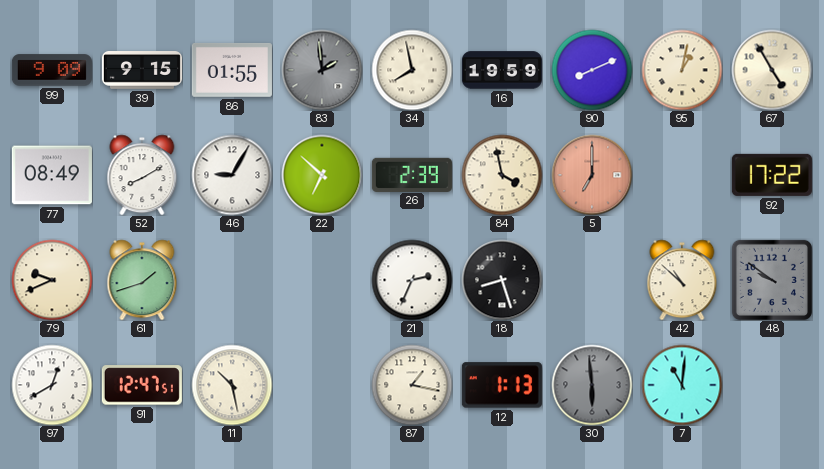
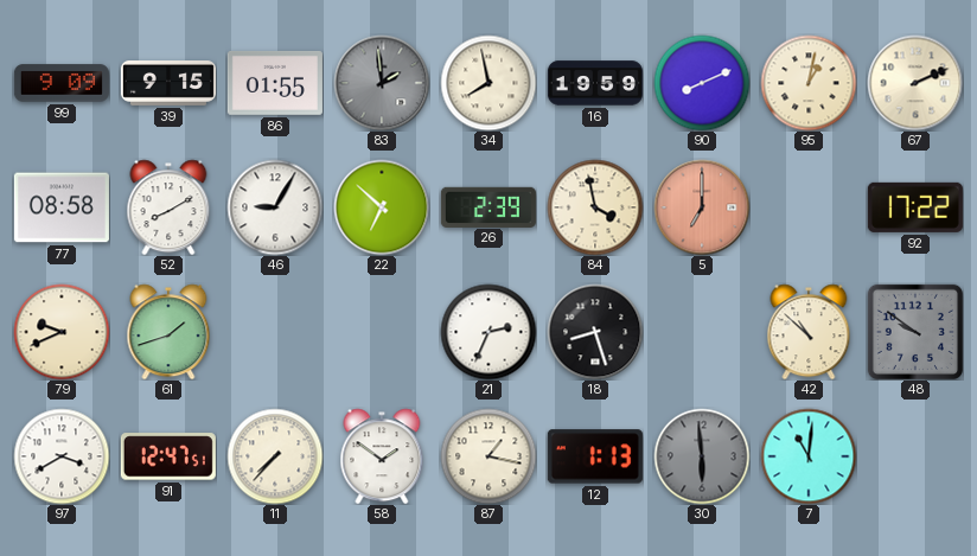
67: 4:55 -> 2:11
77: 08:49 -> 08:58
97: 12:40 -> 3:40
11: 10:28 -> 7:37
58: none -> 1:51
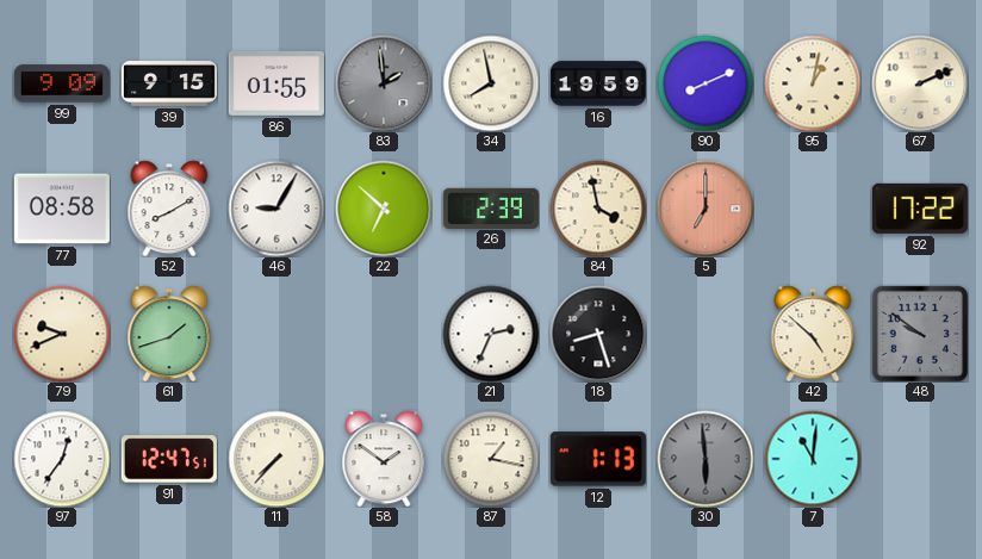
42: 10:52 -> 4:52
97: 3:40 -> 12:36
